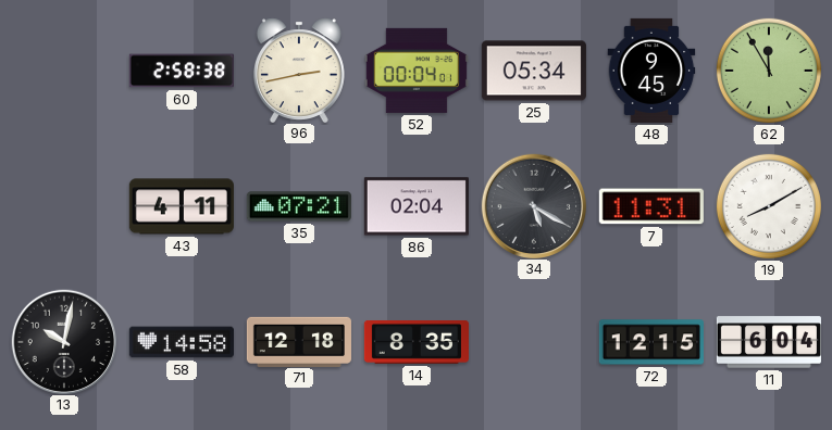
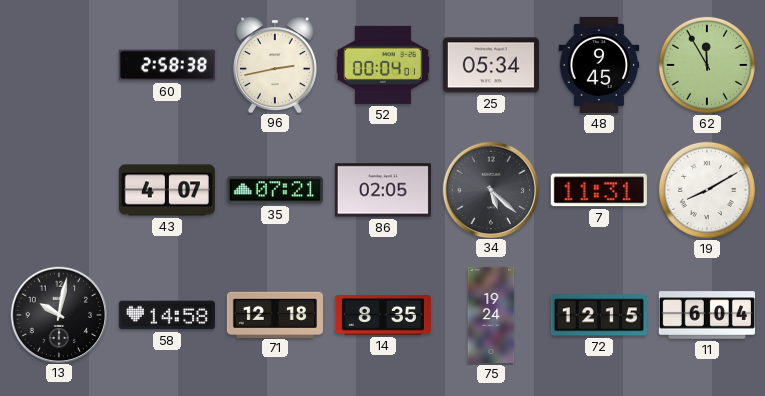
43: 4:11 -> 4:07
86: 02:04 -> 02:05
34: 5:20 -> 5:22
75: none -> 19:24
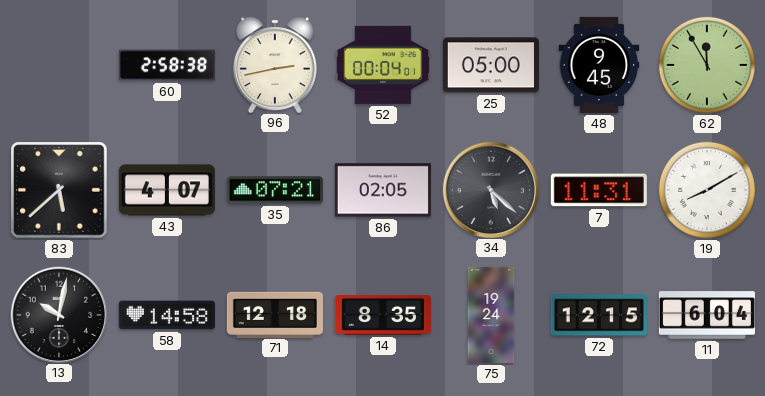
25: 05:34 -> 05:00
83: none -> 5:38
